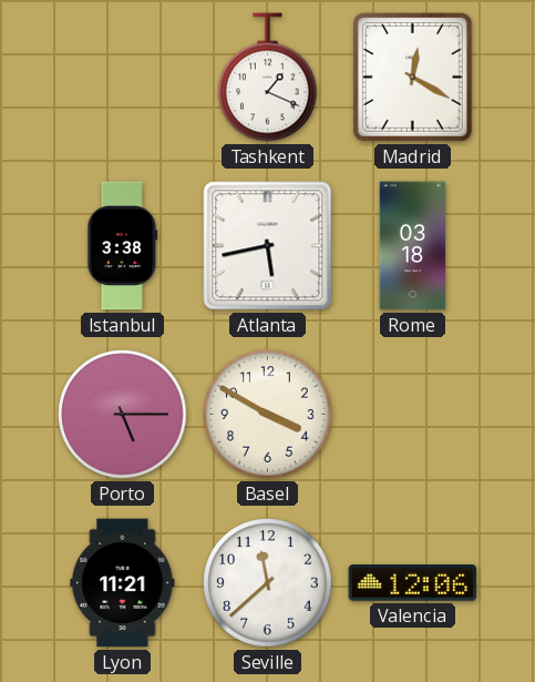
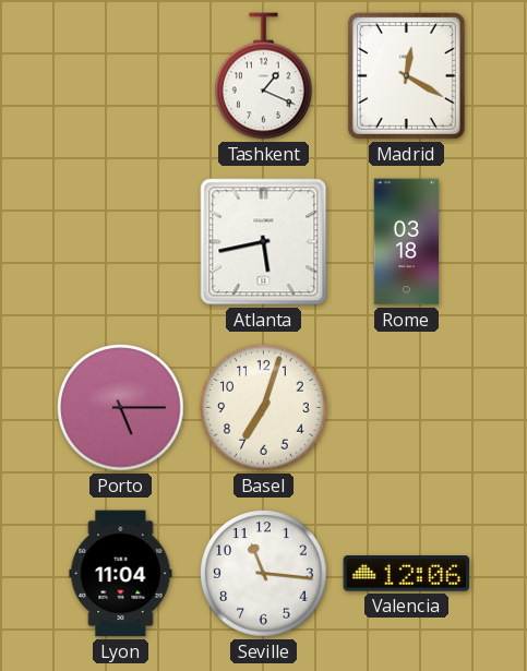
Istanbul: 3:38 -> none
Basel: 3:50 -> 7:03
Lyon: 11:21 -> 11:04
Seville: 11:38 -> 11:16
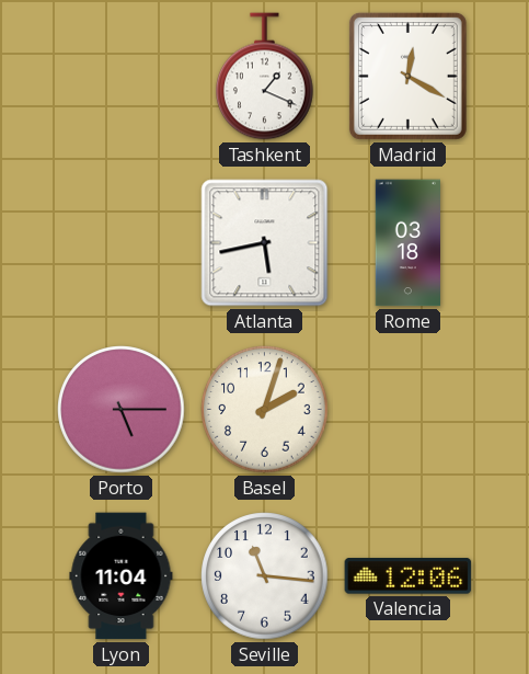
Basel: 7:03 -> 2:03
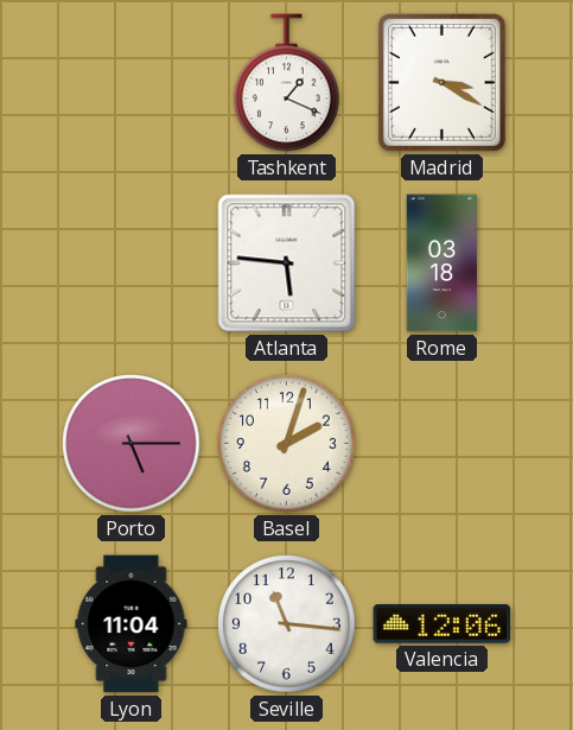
Madrid: 12:20 -> 3:20
Atlanta: 5:43 -> 5:46
